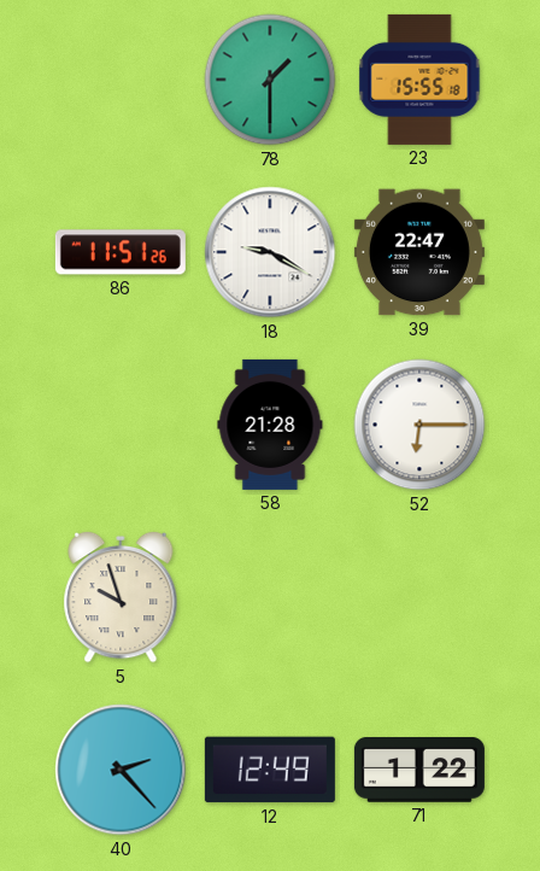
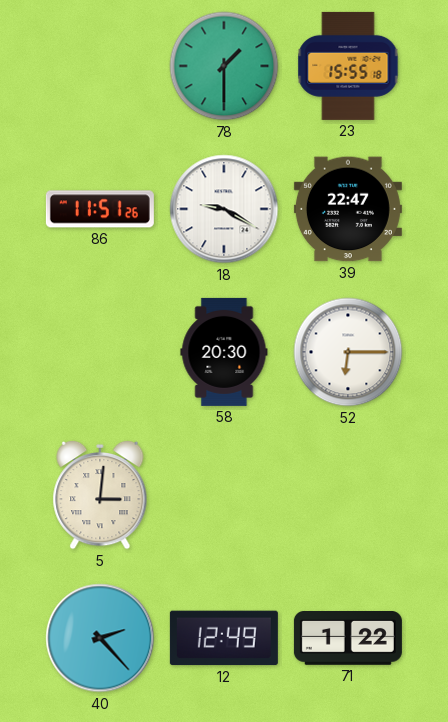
58: 21:28 -> 20:30
5: 9:57 -> 3:01
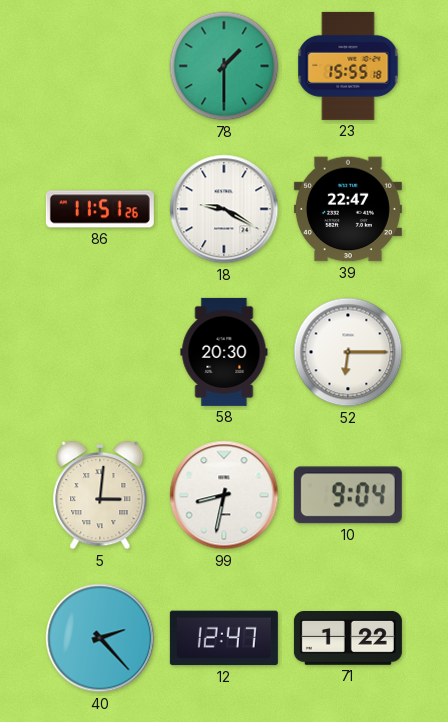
99: none -> 8:32
10: none -> 9:04
12: 12:49 -> 12:47
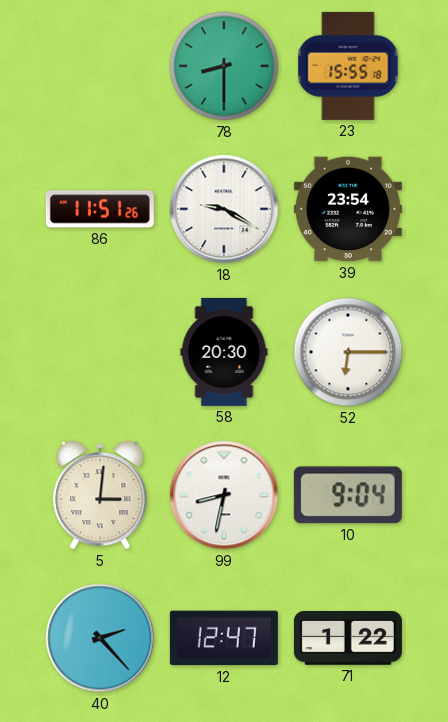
78: 1:30 -> 8:30
39: 22:47 -> 23:54
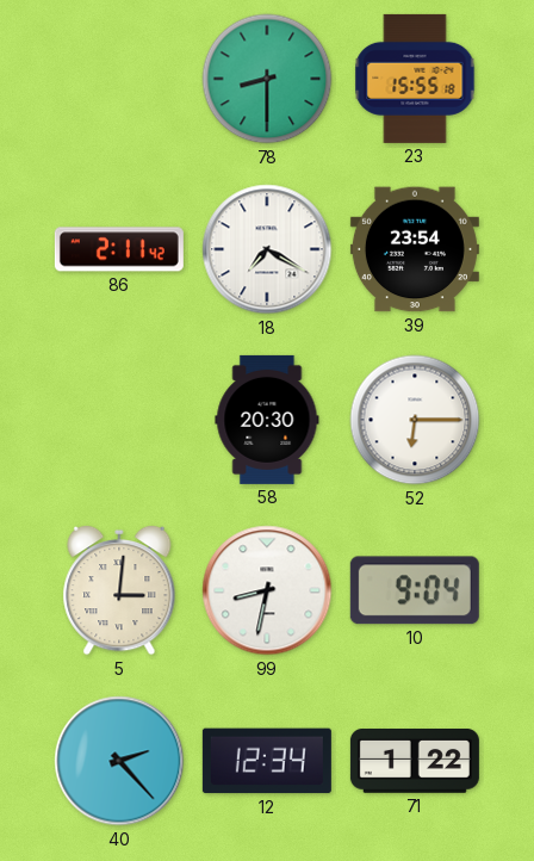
86: 11:51 -> 2:11
18: 9:20 -> 7:20
12: 12:47 -> 12:34
